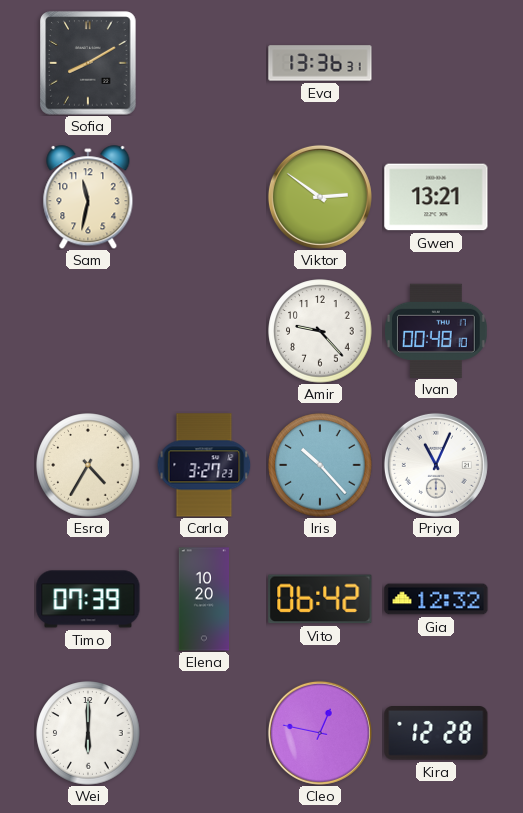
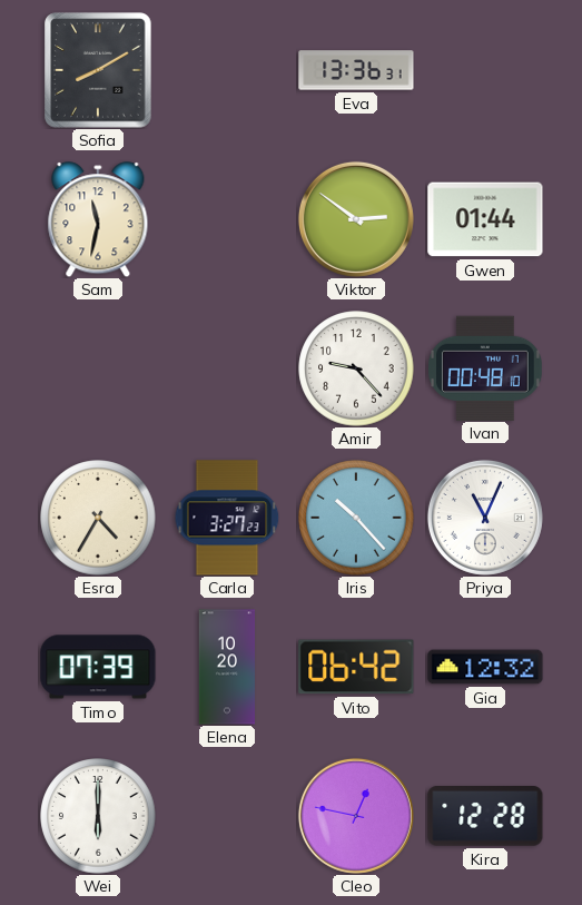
Gwen: 13:21 -> 01:44
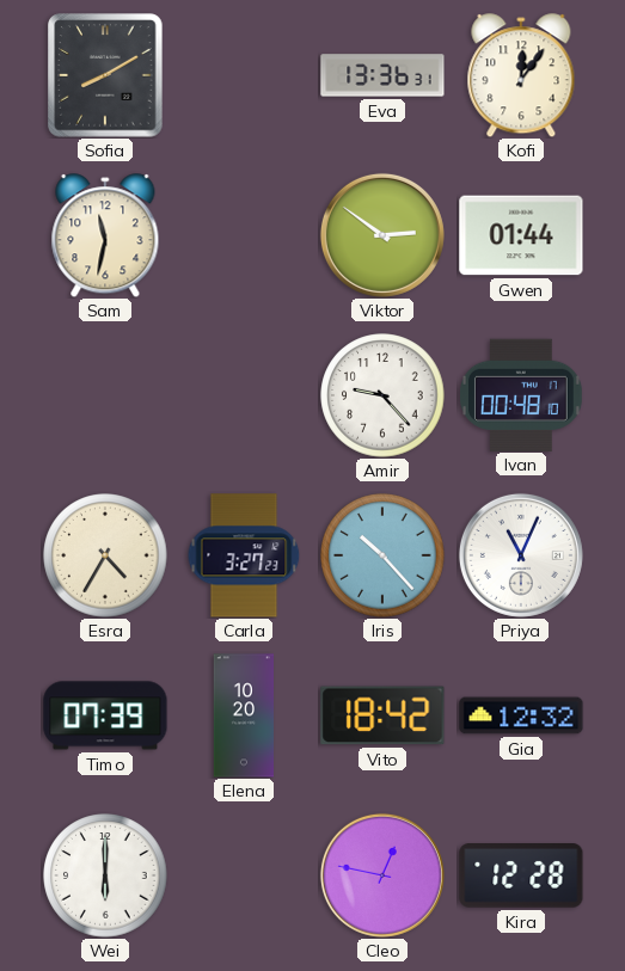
Kofi: none -> 12:06
Vito: 06:42 -> 18:42
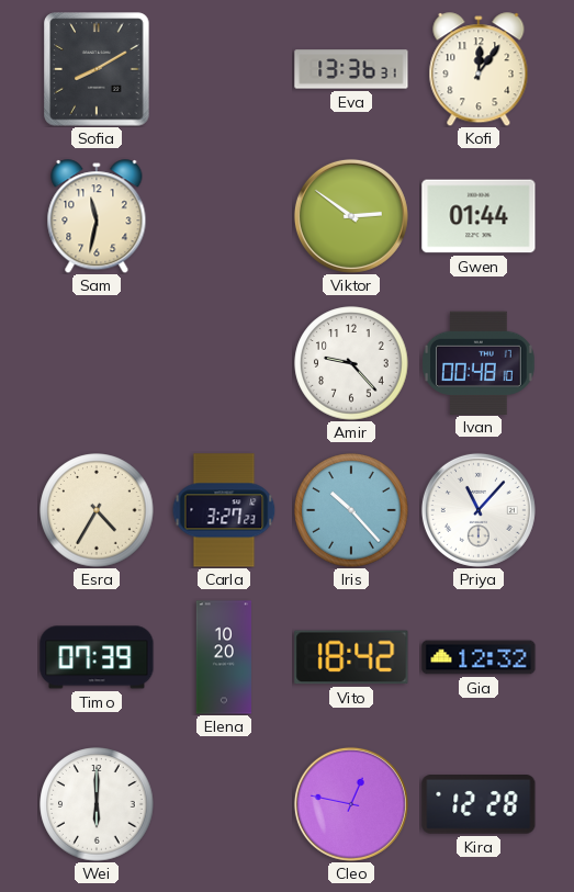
Priya: 11:04 -> 11:07
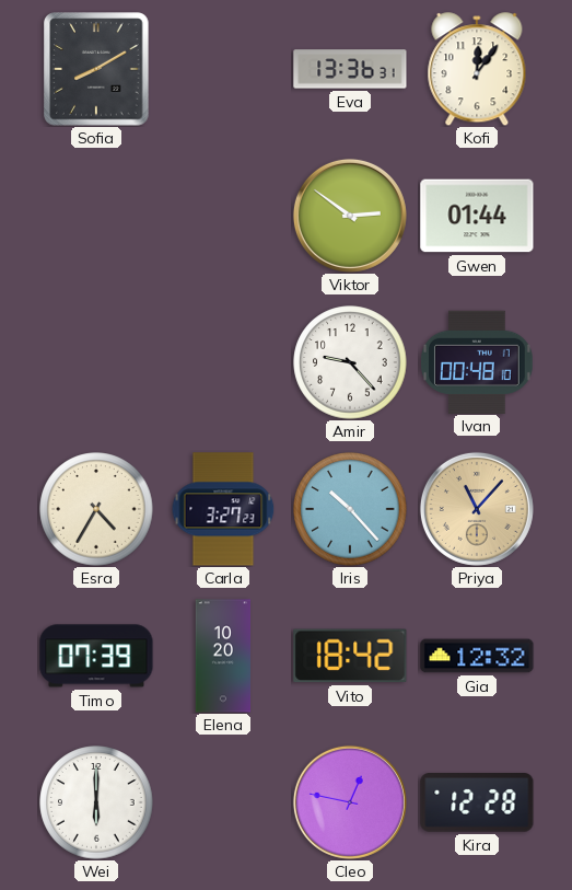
Sam: 11:32 -> none
Priya dial: white -> champagne
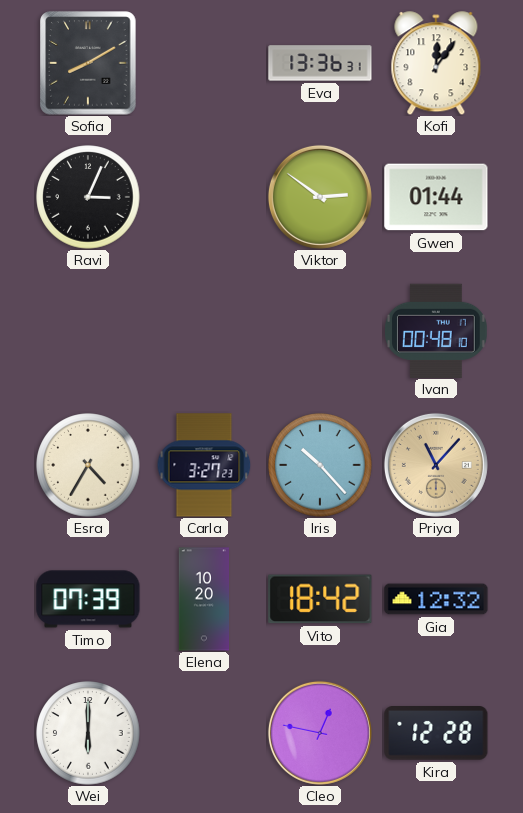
Ravi: none -> 3:04
Amir: 9:23 -> none
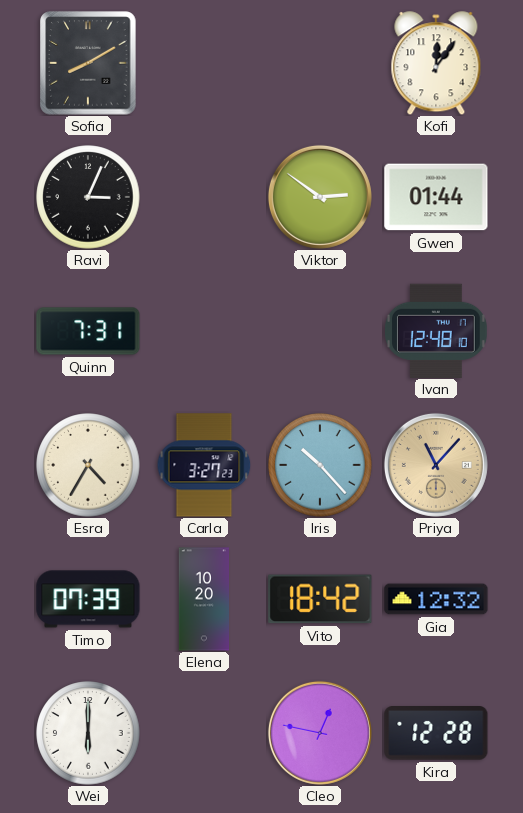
Eva: 13:36 -> none
Quinn: none -> 7:31
Ivan: 00:48 -> 12:48
